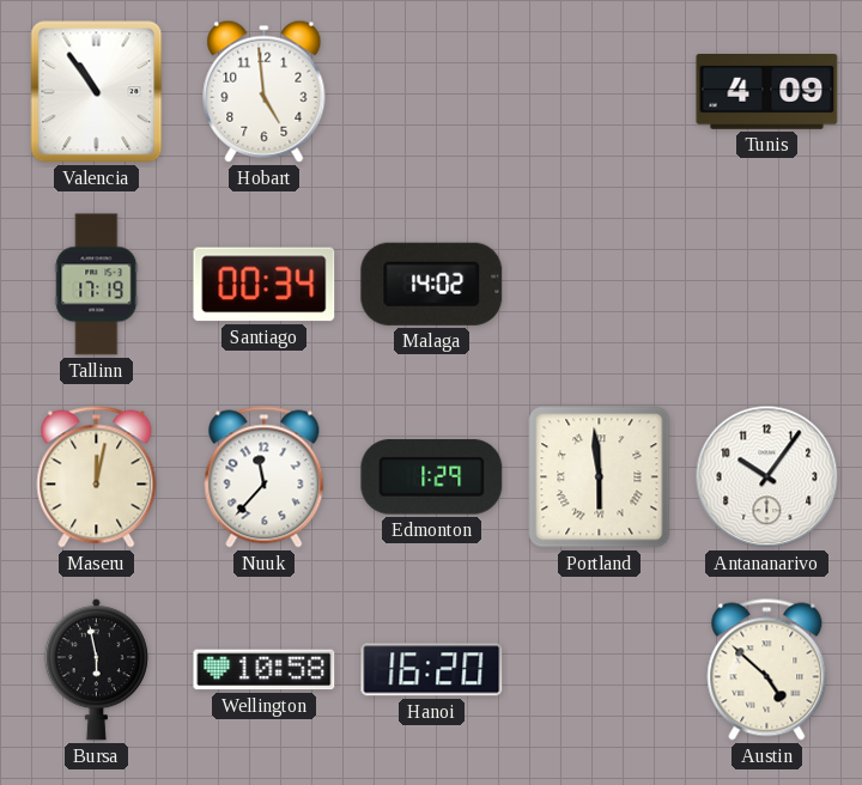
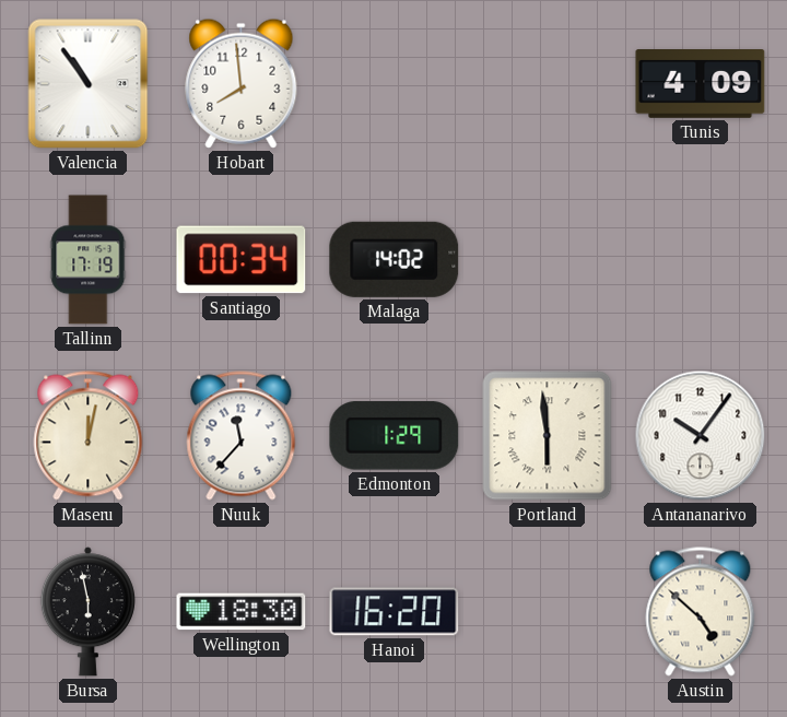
Hobart: 4:59 -> 7:59
Wellington: 10:58 -> 18:30
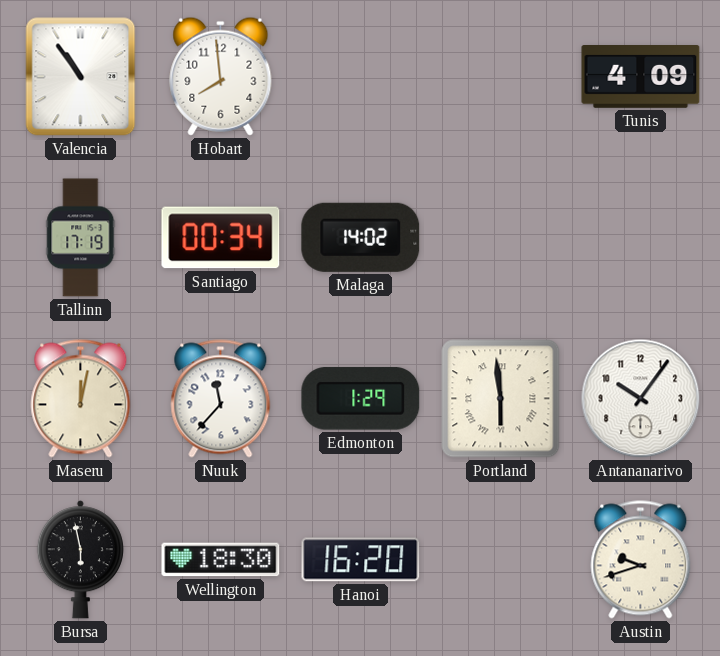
Austin: 4:52 -> 9:42
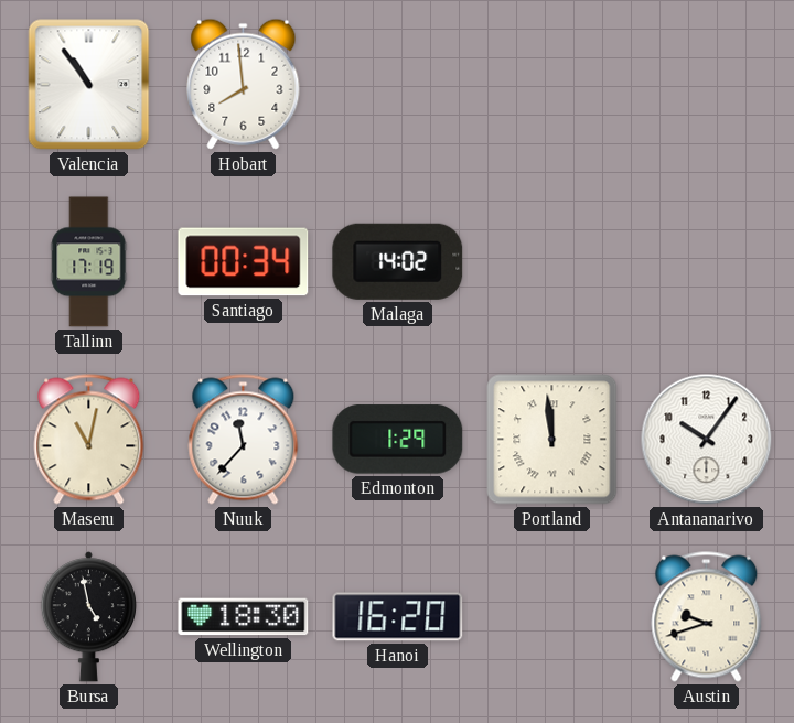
Tunis: 4:09 -> none
Maseru: 12:02 -> 11:02
Portland: 5:59 -> 11:59
Bursa: 5:58 -> 4:58
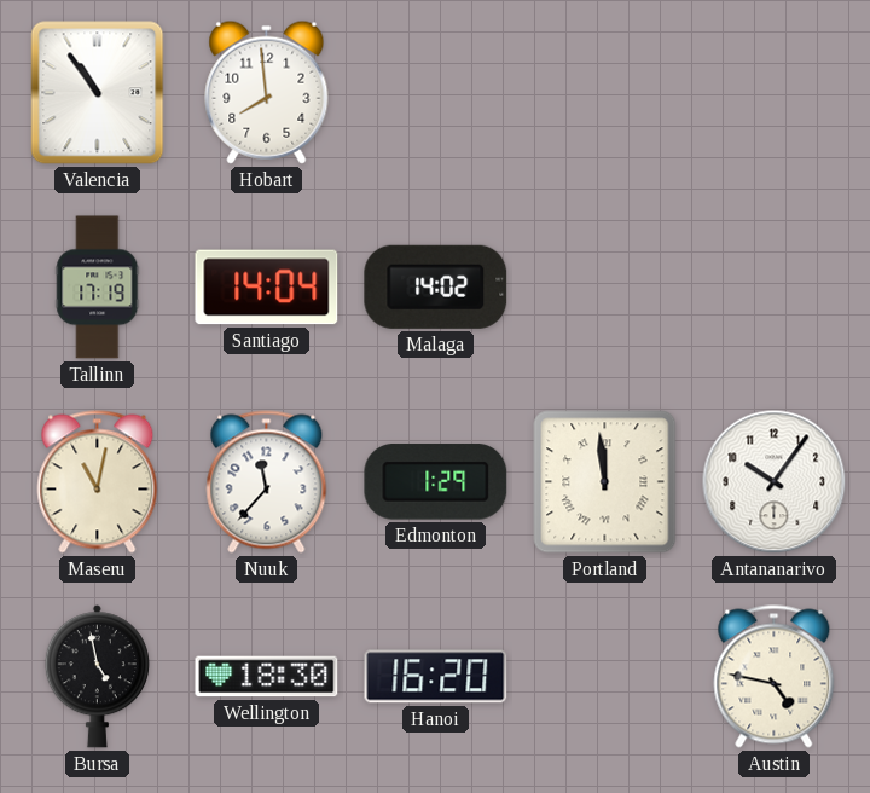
Santiago: 00:34 -> 14:04
Austin: 9:42 -> 4:47
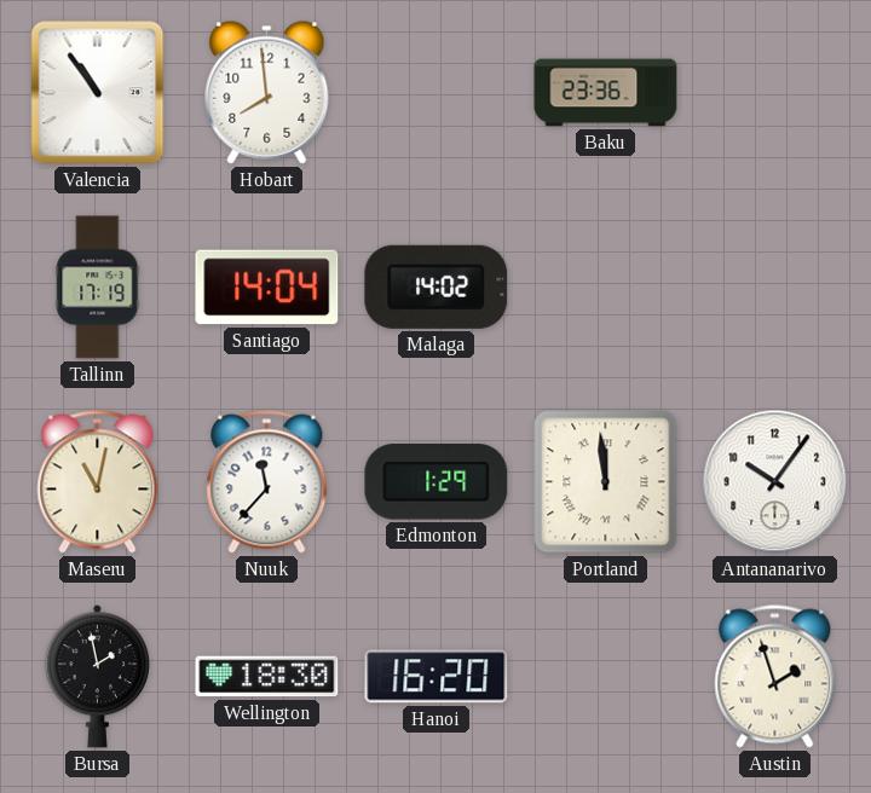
Baku: none -> 23:36
Bursa: 4:58 -> 1:58
Austin: 4:47 -> 1:57
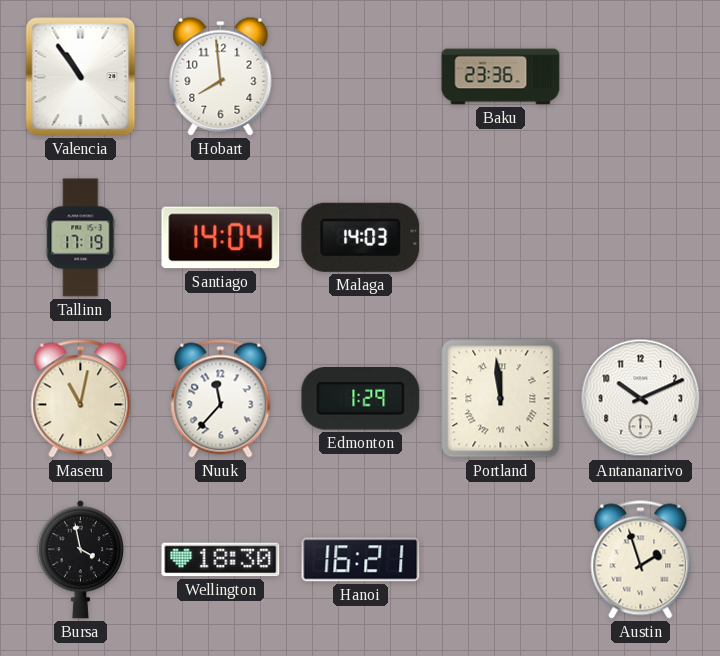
Malaga: 14:02 -> 14:03
Antananarivo: 10:06 -> 10:11
Bursa: 1:58 -> 3:58
Hanoi: 16:20 -> 16:21
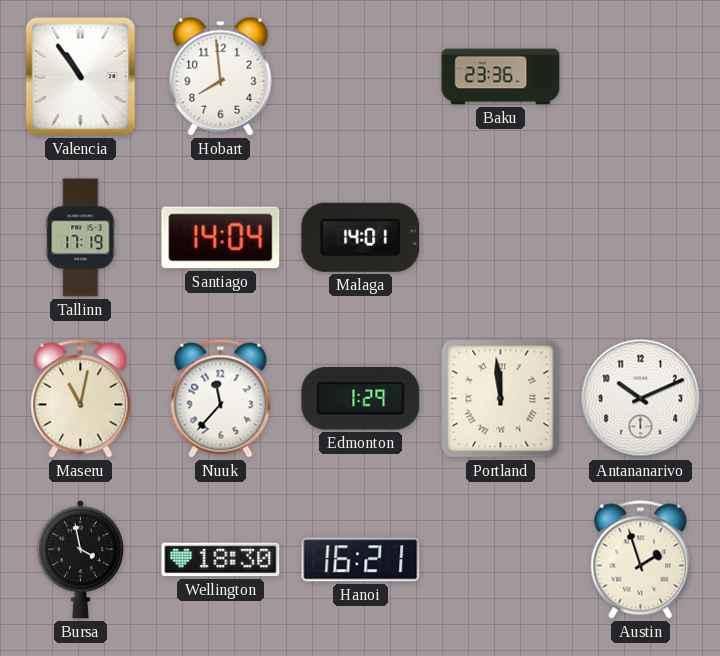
Malaga: 14:03 -> 14:01
